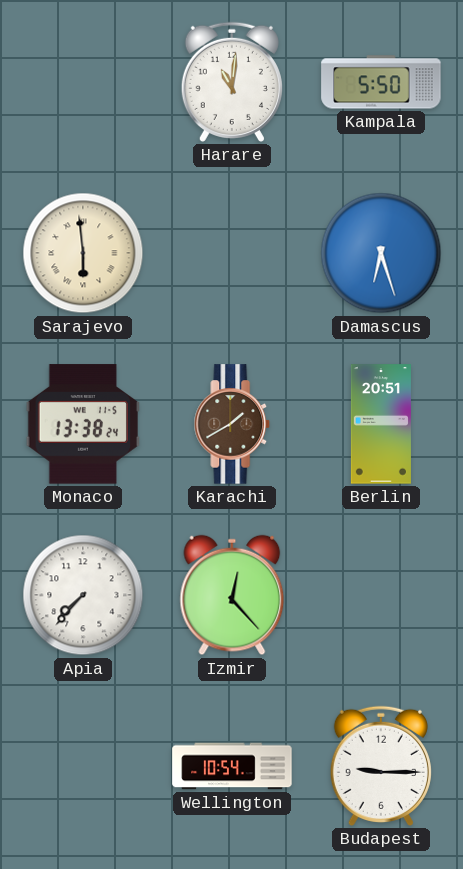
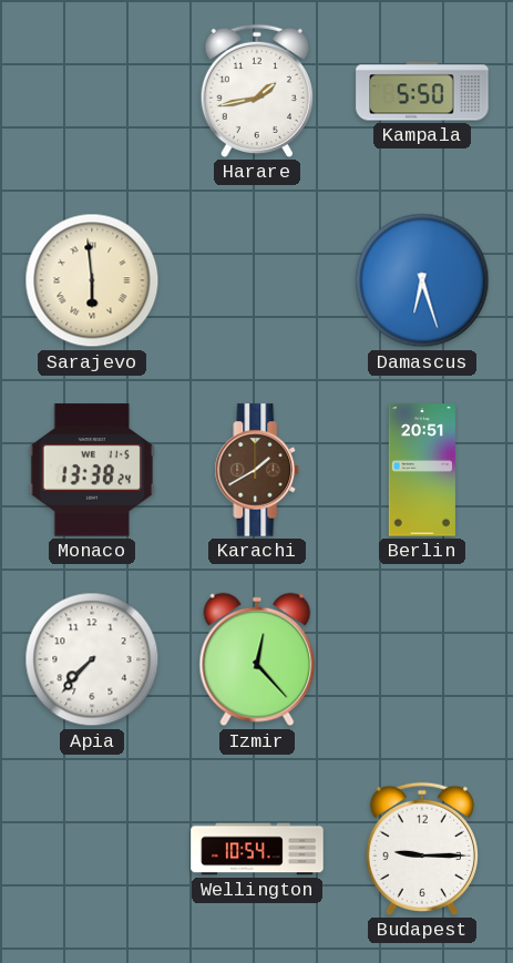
Harare: 11:01 -> 1:43
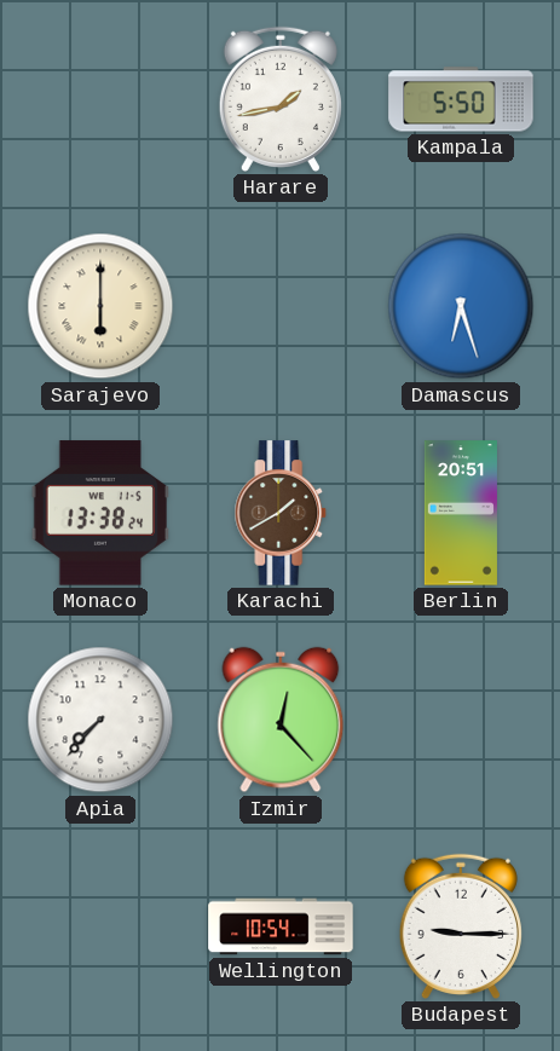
Sarajevo: 5:59 -> 6:00
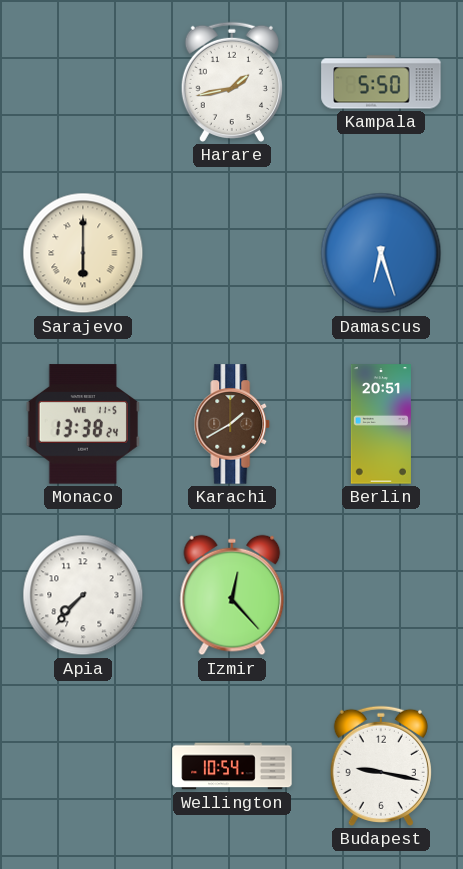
Budapest: 9:15 -> 9:17
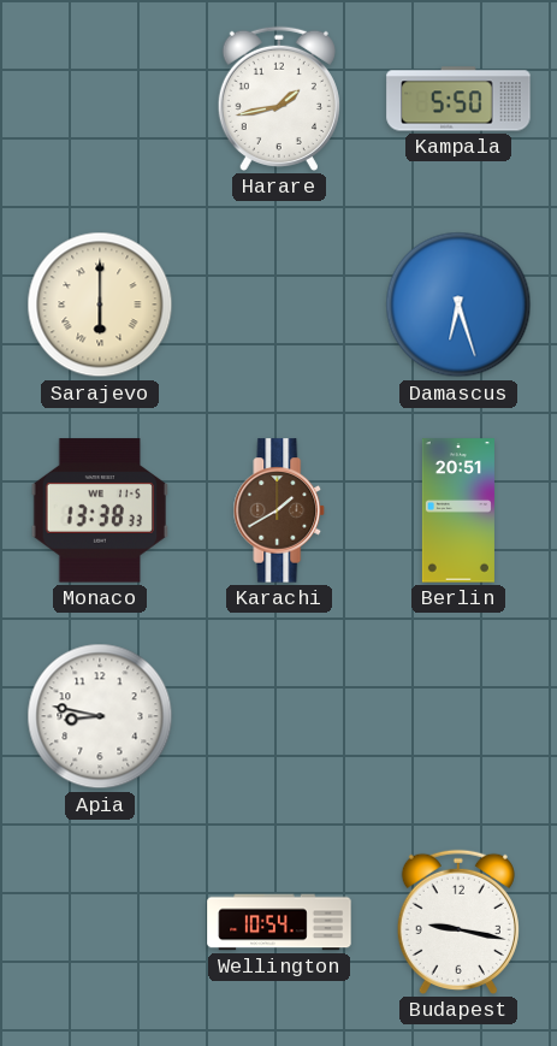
Monaco: 13:38:24 -> 13:38:33
Apia: 7:37 -> 8:47
Izmir: 12:23 -> none
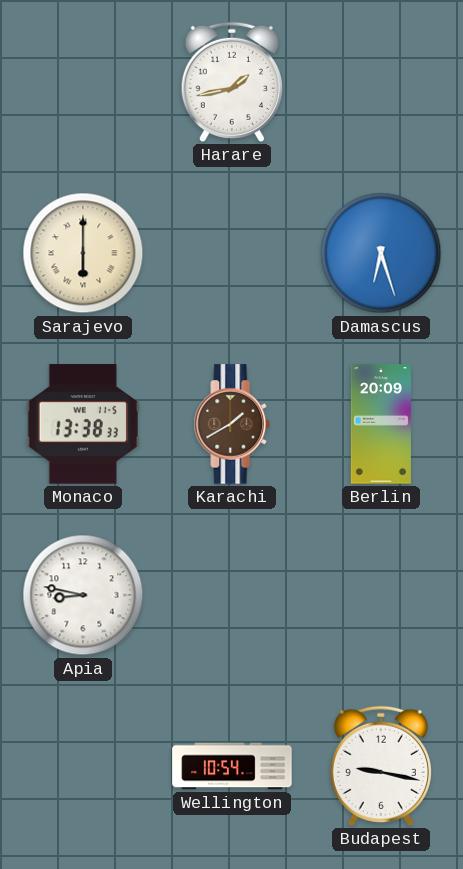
Kampala: 5:50 -> none
Berlin: 20:51 -> 20:09
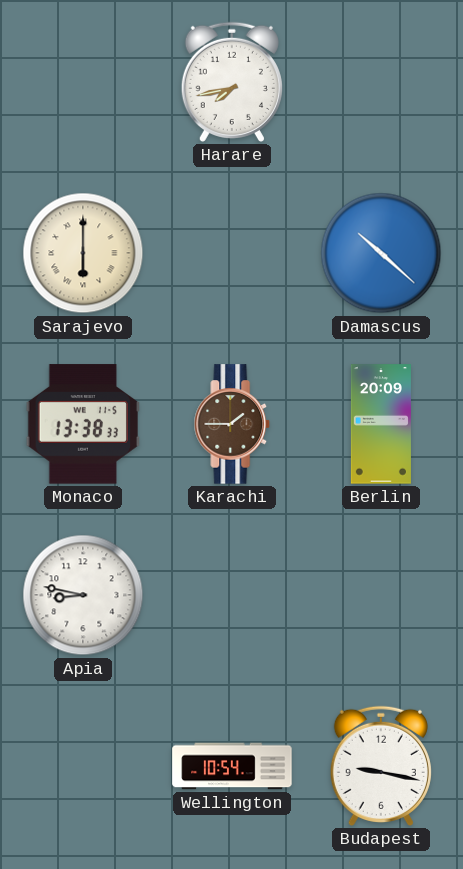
Harare: 1:43 -> 7:43
Damascus: 6:27 -> 10:22
Karachi: 1:40 -> 1:45
